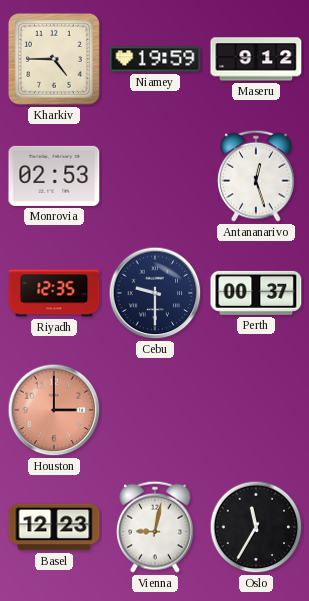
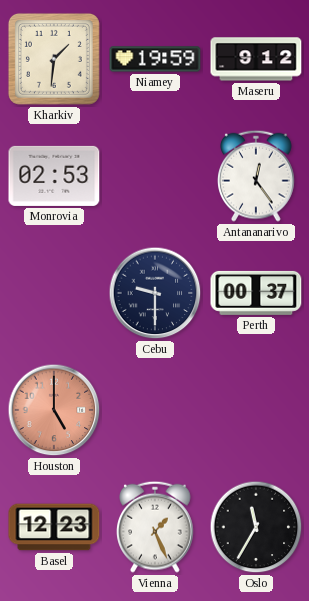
Kharkiv: 4:45 -> 1:31
Antananarivo: 12:27 -> 12:24
Riyadh: 12:35 -> none
Houston: 3:00 -> 5:00
Vienna: 9:02 -> 1:26
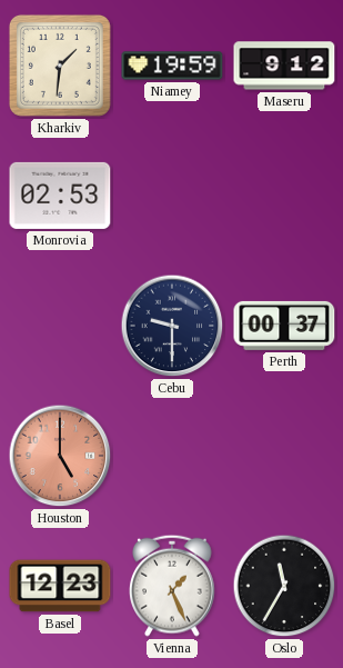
Antananarivo: 12:24 -> none
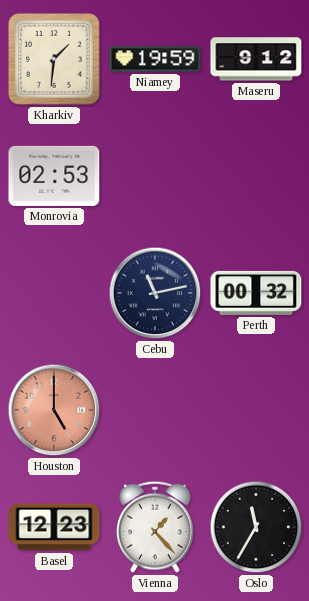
Cebu: 9:30 -> 11:13
Perth: 00:37 -> 00:32
Vienna: 1:26 -> 1:23
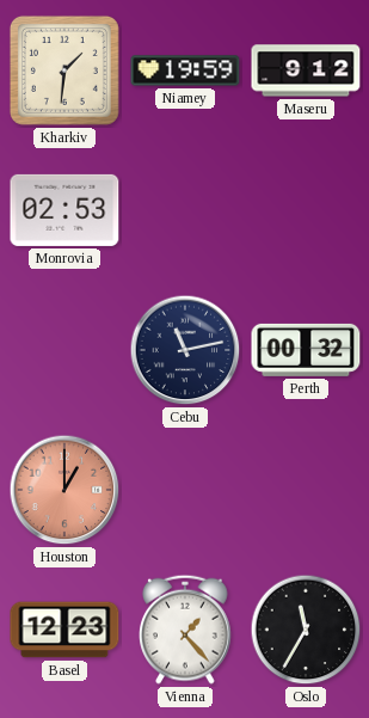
Houston: 5:00 -> 1:00
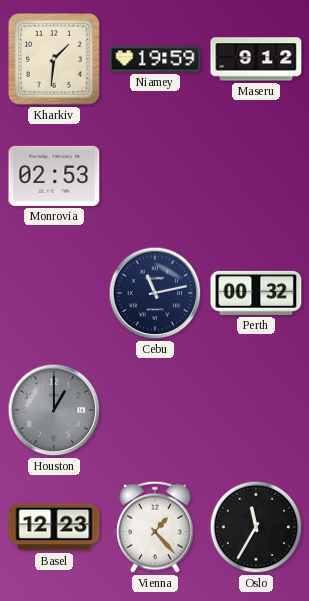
Houston dial: salmon -> grey
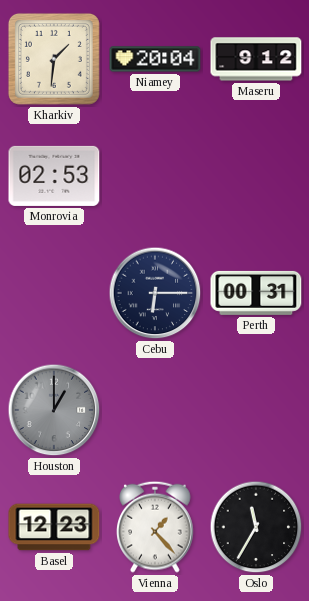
Niamey: 19:59 -> 20:04
Cebu: 11:13 -> 6:15
Perth: 00:32 -> 00:31
